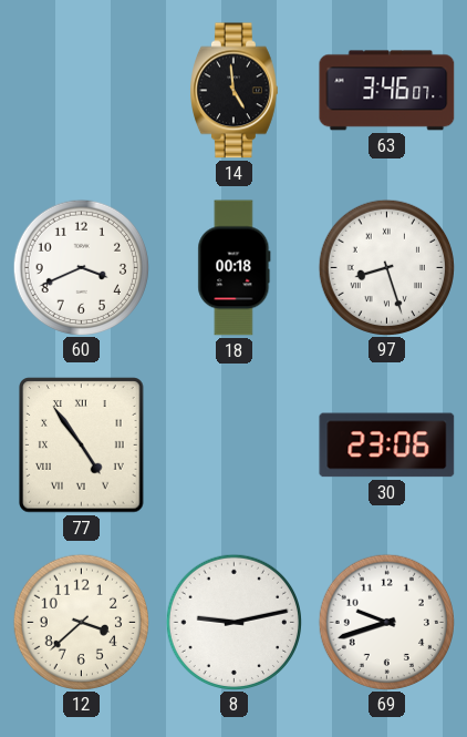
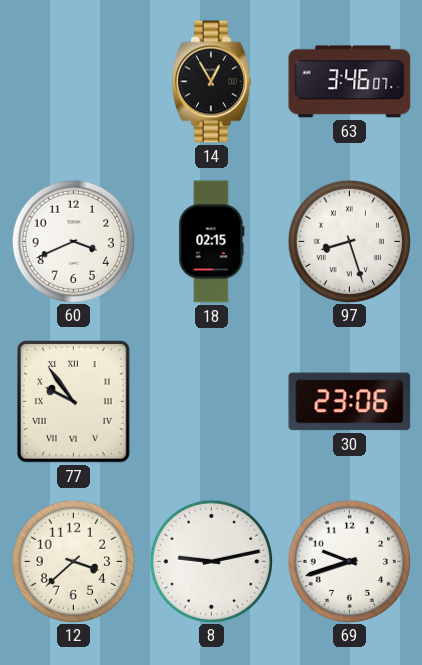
14: 4:59 -> 12:55
18: 00:18 -> 02:15
77: 4:54 -> 9:54
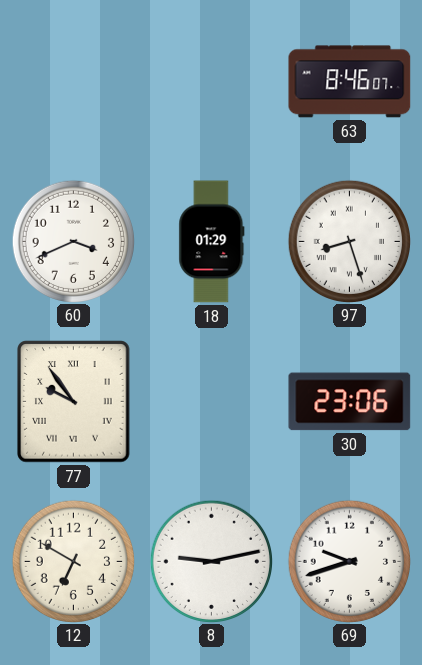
14: 12:55 -> none
63: 3:46 -> 8:46
18: 02:15 -> 01:29
12: 3:38 -> 6:50
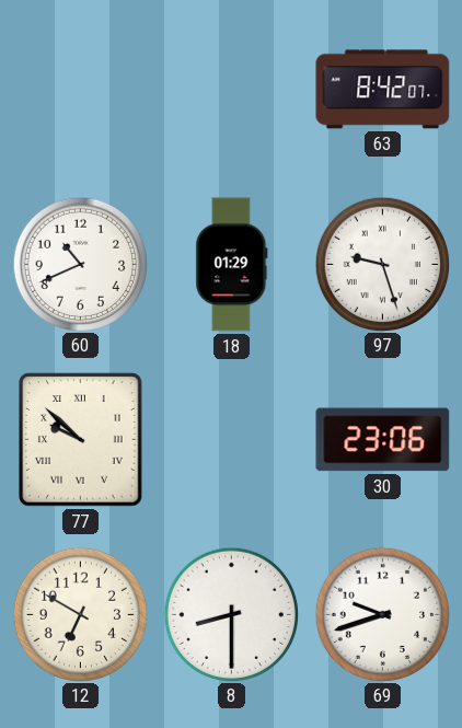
63: 8:46 -> 8:42
60: 3:41 -> 10:41
97: 8:27 -> 9:27
77: 9:54 -> 9:52
8: 9:13 -> 8:30
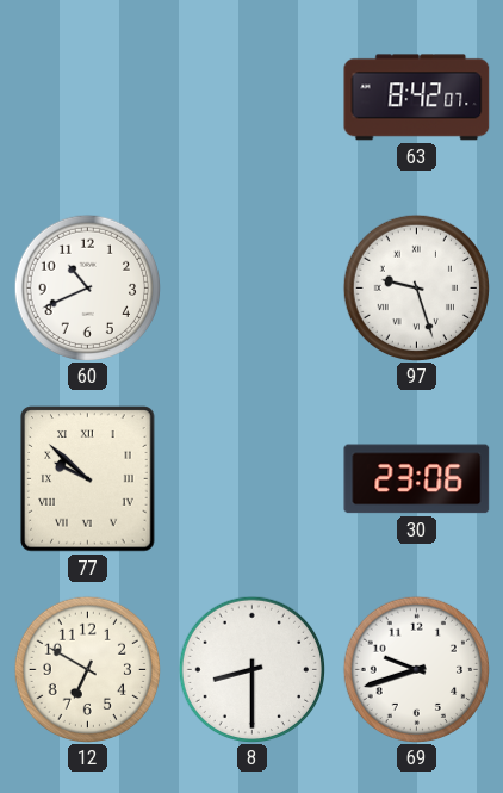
18: 01:29 -> none
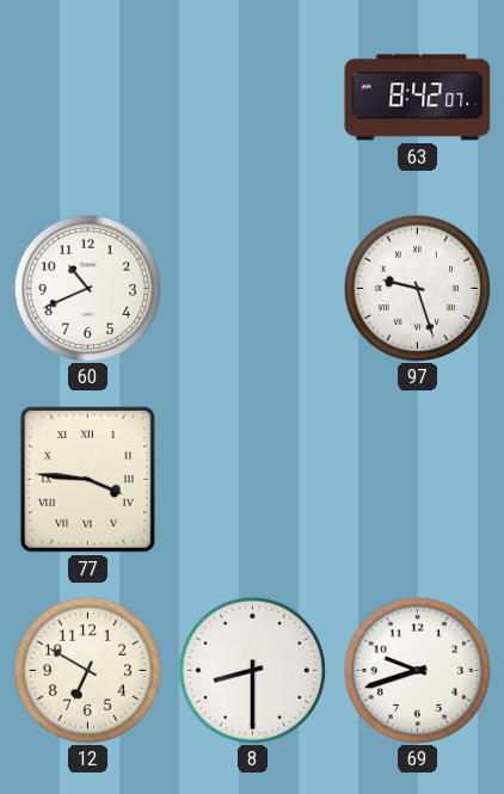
77: 9:52 -> 3:46
30: 23:06 -> none
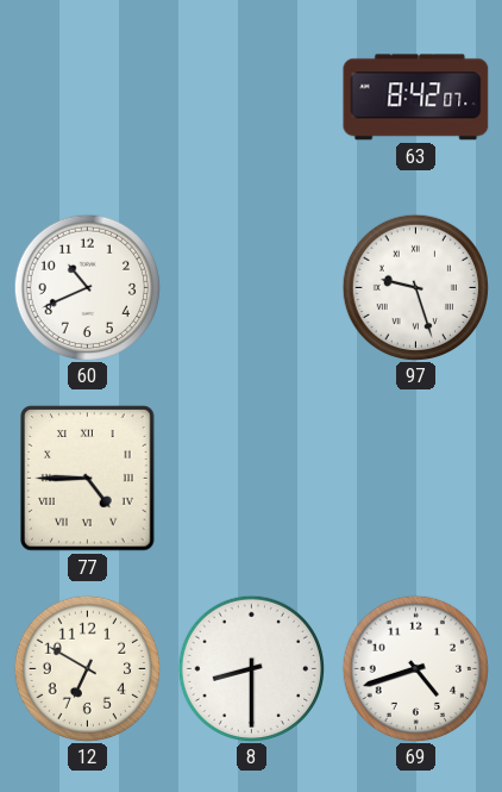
77: 3:46 -> 4:45
69: 9:42 -> 4:42
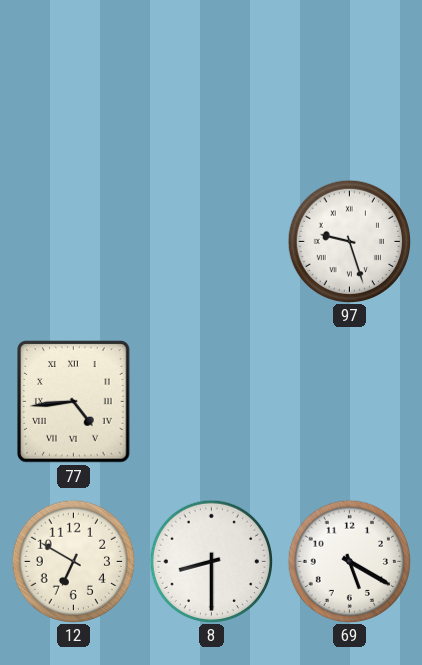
63: 8:42 -> none
60: 10:41 -> none
77: 4:45 -> 4:44
69: 4:42 -> 5:20
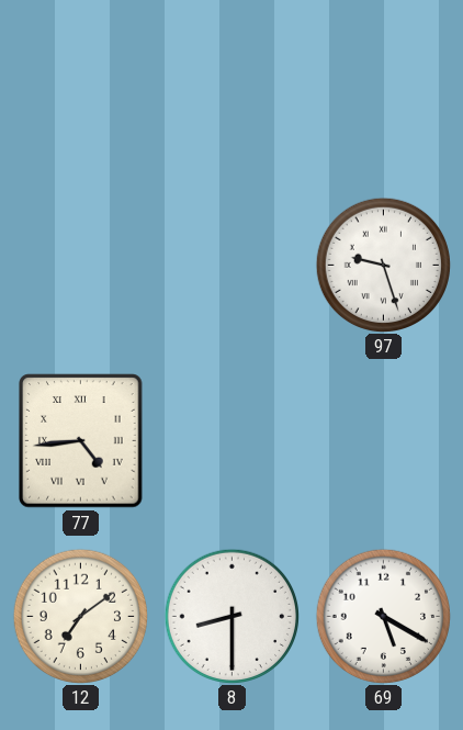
12: 6:50 -> 7:09
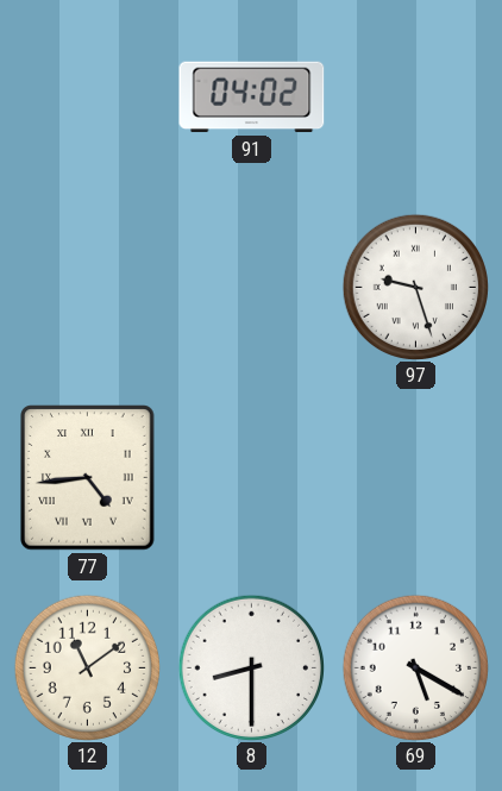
91: none -> 04:02
12: 7:09 -> 11:09
